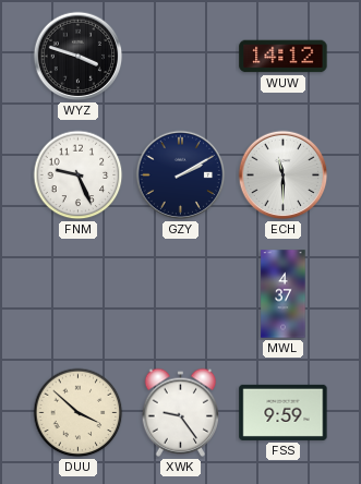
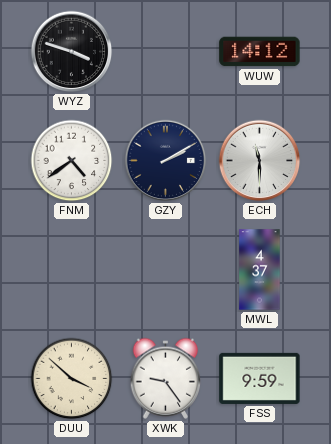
FNM: 9:26 -> 4:39
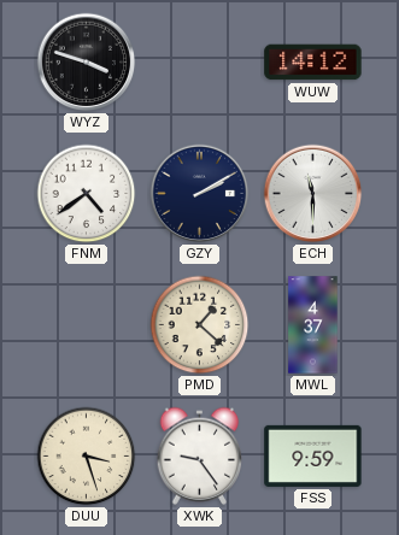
PMD: none -> 1:22
DUU: 3:52 -> 3:27
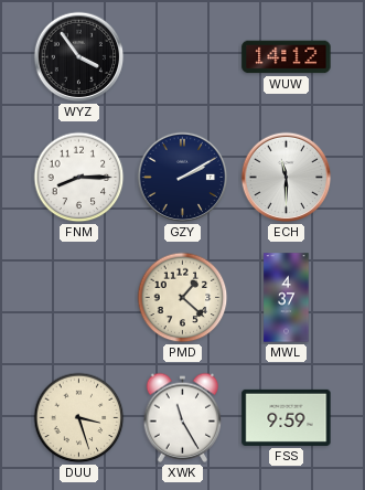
WYZ: 3:48 -> 3:54
FNM: 4:39 -> 8:15
XWK: 9:24 -> 11:25
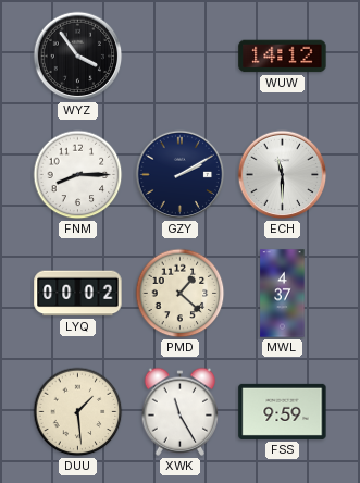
LYQ: none -> 00:02
DUU: 3:27 -> 1:29
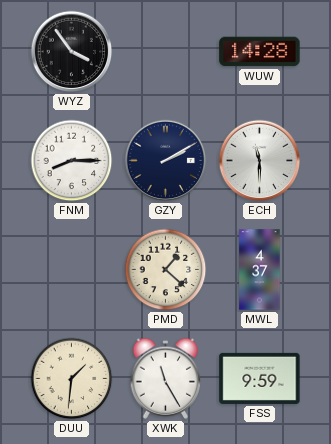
WUW: 14:12 -> 14:28
LYQ: 00:02 -> none
DUU: 1:29 -> 1:31
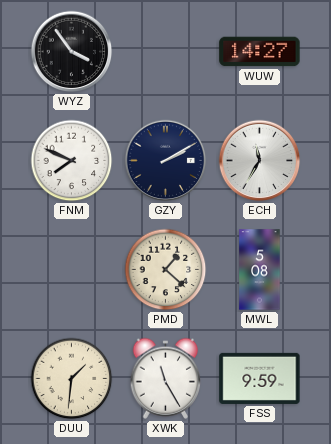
WUW: 14:28 -> 14:27
FNM: 8:15 -> 7:49
ECH: 11:30 -> 11:35
MWL: 4:37 -> 5:08
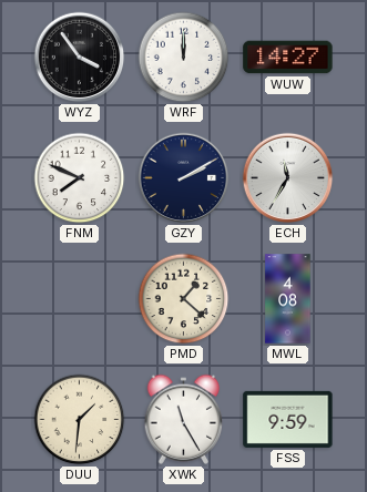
WRF: none -> 12:00
MWL: 5:08 -> 4:08
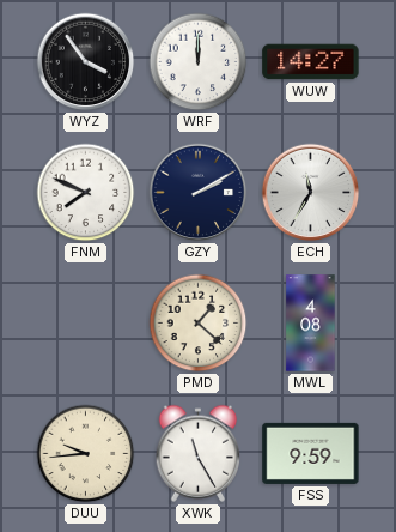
DUU: 1:31 -> 9:44
